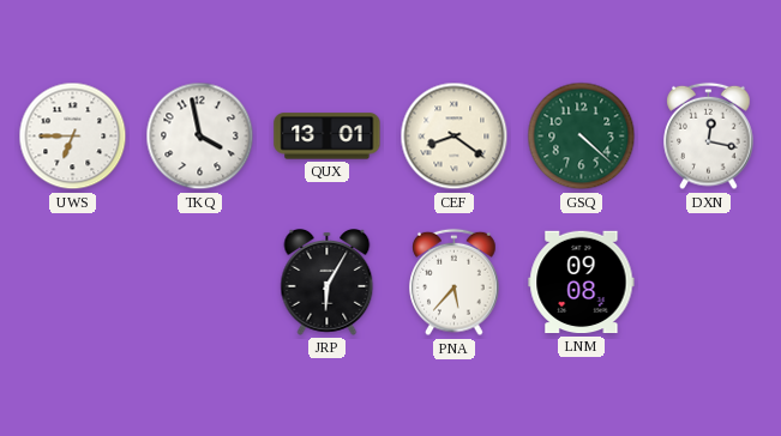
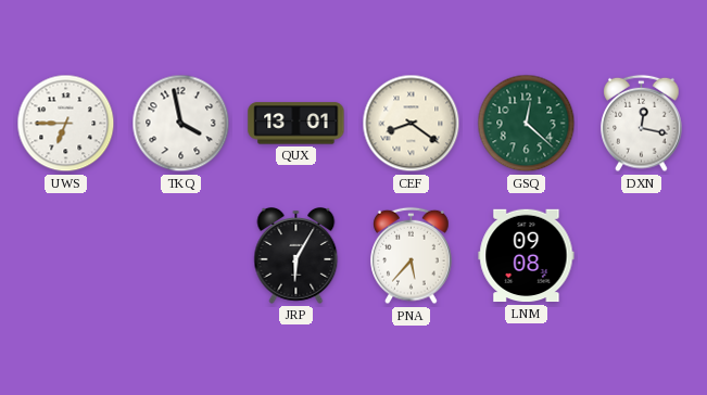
GSQ: 4:22 -> 12:22
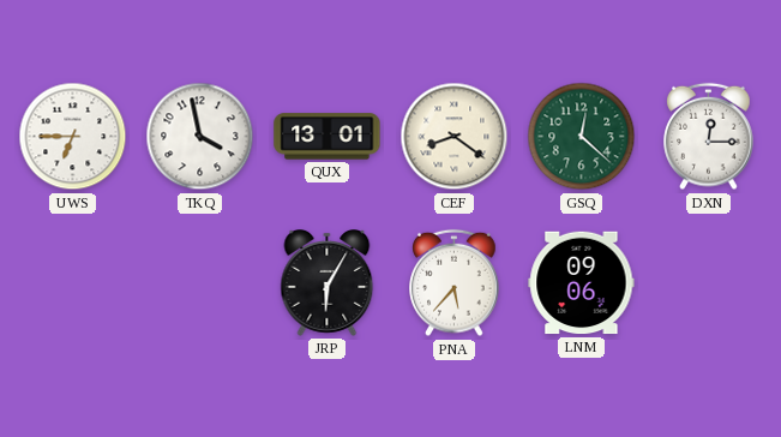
DXN: 12:17 -> 12:15
LNM: 09:08 -> 09:06
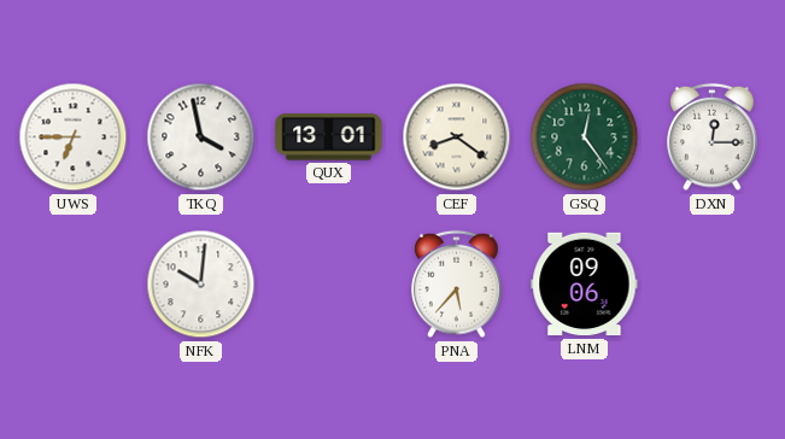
GSQ: 12:22 -> 12:24
NFK: none -> 10:01
JRP: 6:05 -> none
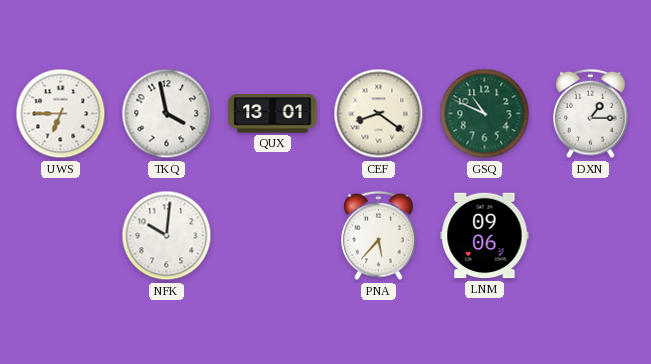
GSQ: 12:24 -> 10:49
DXN: 12:15 -> 1:15
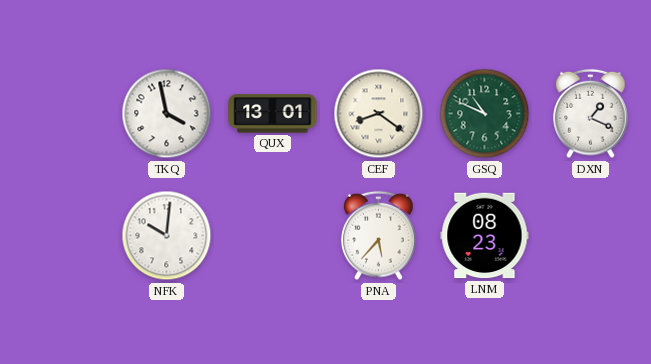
UWS: 6:45 -> none
DXN: 1:15 -> 1:19
LNM: 09:06 -> 08:23
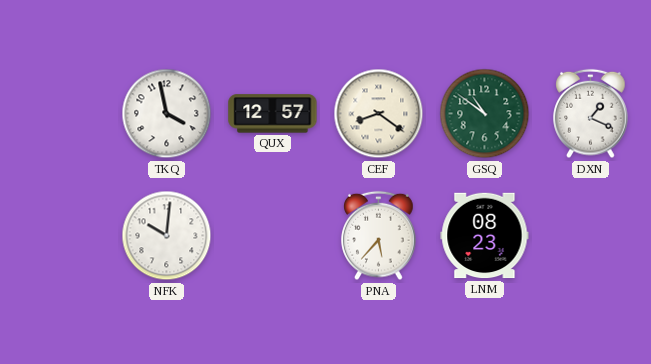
QUX: 13:01 -> 12:57
GSQ: 10:49 -> 10:51
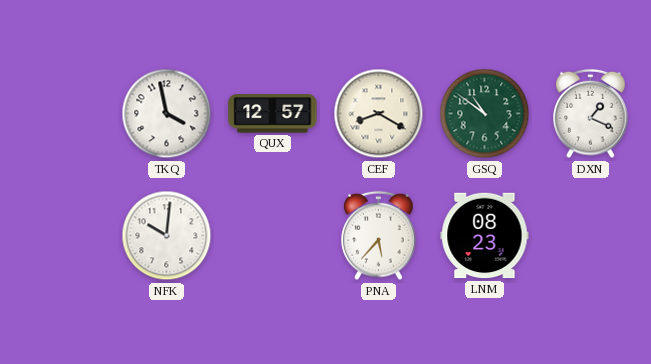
CEF: 8:21 -> 8:20
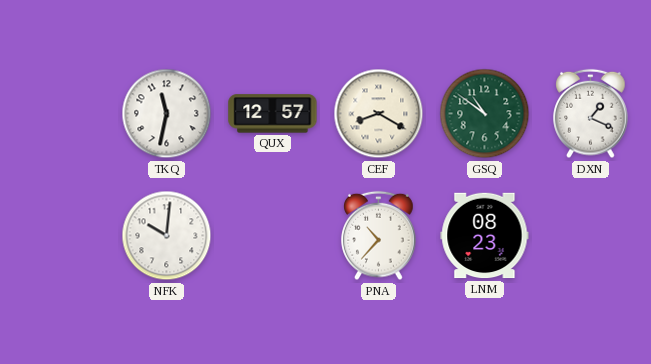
TKQ: 3:58 -> 11:32
PNA: 5:37 -> 10:37
